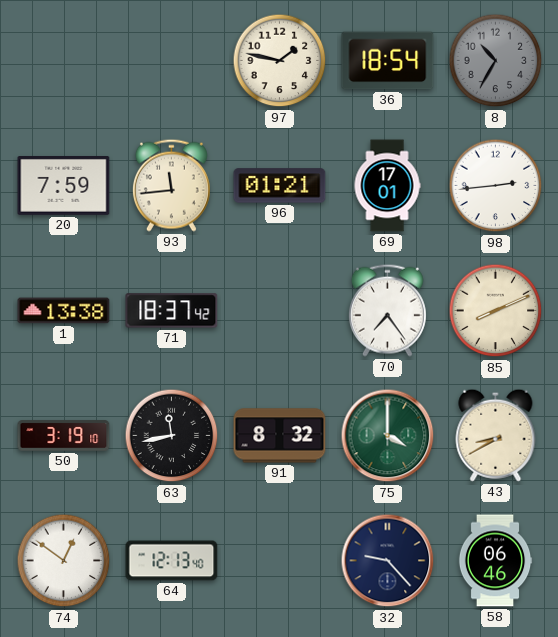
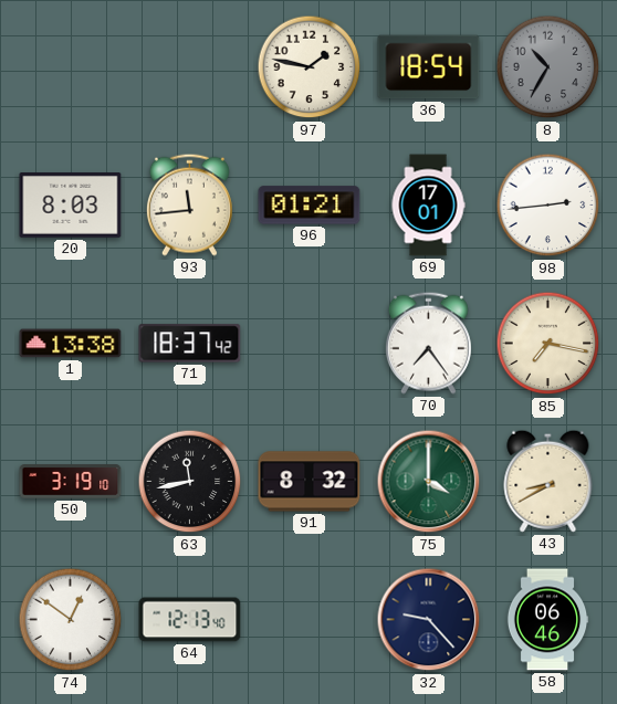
20: 7:59 -> 8:03
85: 8:11 -> 7:17
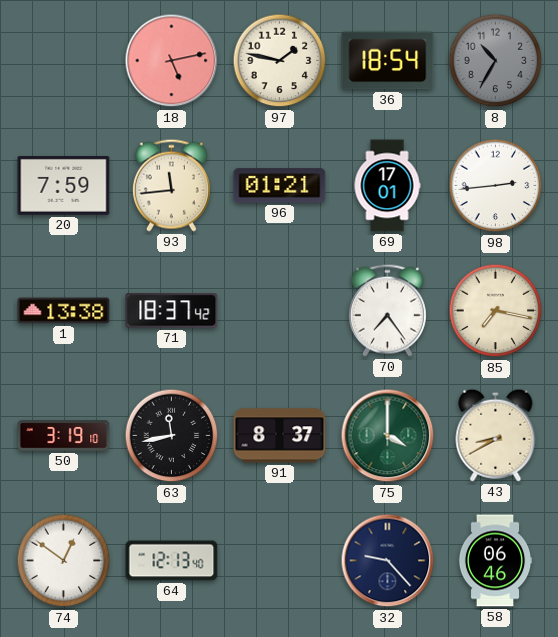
18: none -> 5:13
20: 8:03 -> 7:59
91: 8:32 -> 8:37
